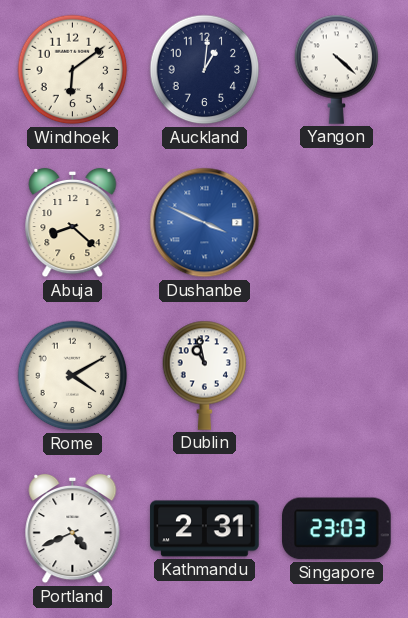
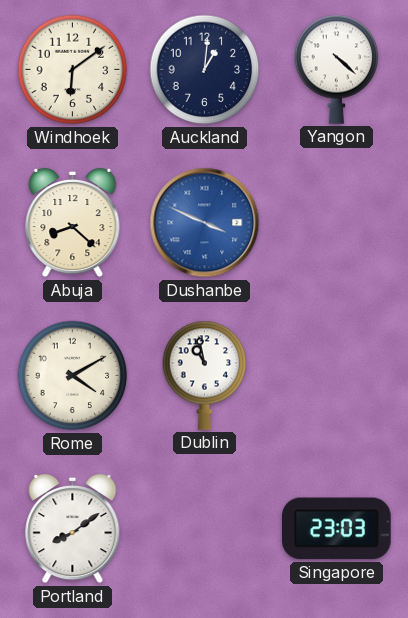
Portland: 4:41 -> 8:09
Kathmandu: 2:31 -> none
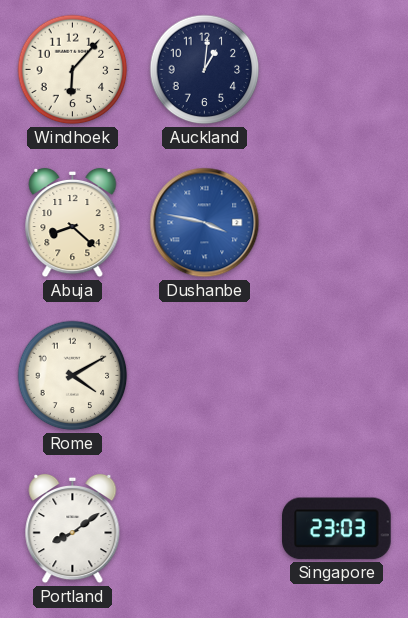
Windhoek: 6:09 -> 6:07
Yangon: 4:22 -> none
Dushanbe: 3:49 -> 3:47
Dublin: 10:58 -> none
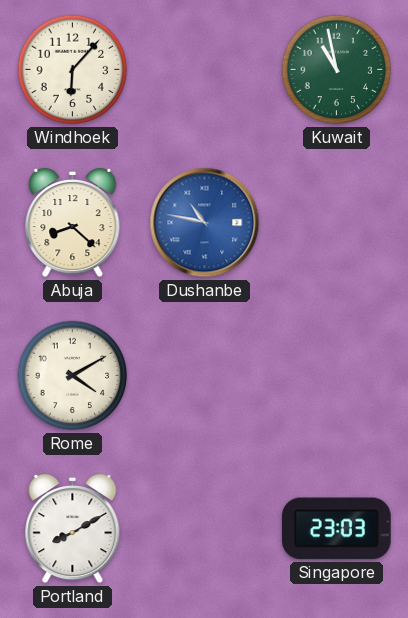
Auckland: 1:01 -> none
Kuwait: none -> 10:58
Dushanbe: 3:47 -> 10:47
Portland: 8:09 -> 8:10
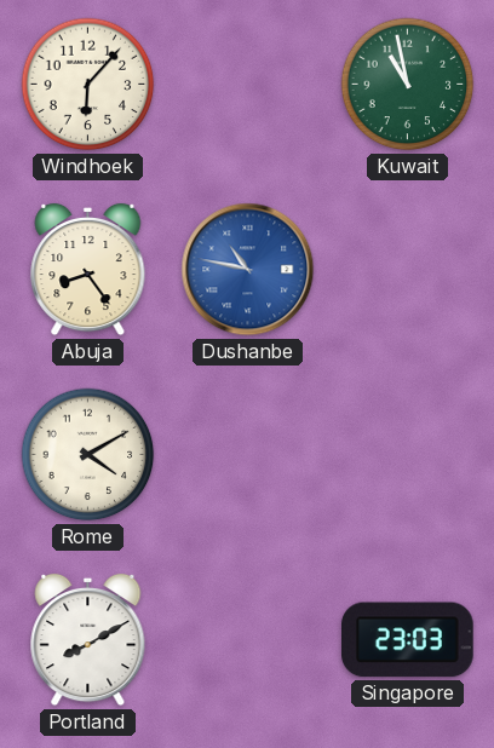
Abuja: 8:22 -> 8:24
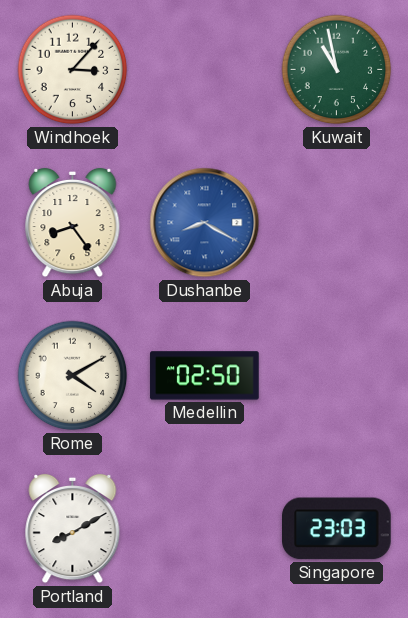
Windhoek: 6:07 -> 3:07
Dushanbe: 10:47 -> 8:20
Medellin: none -> 02:50
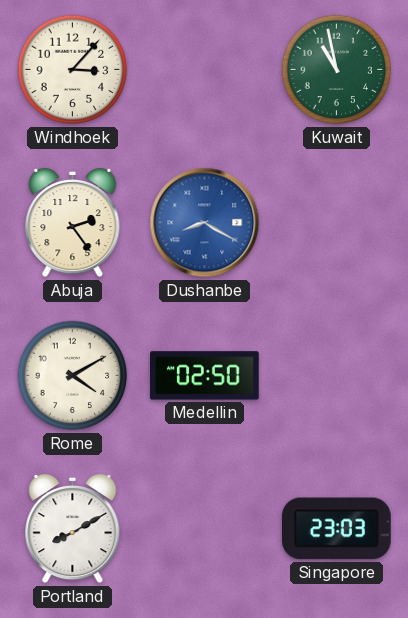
Abuja: 8:24 -> 2:24
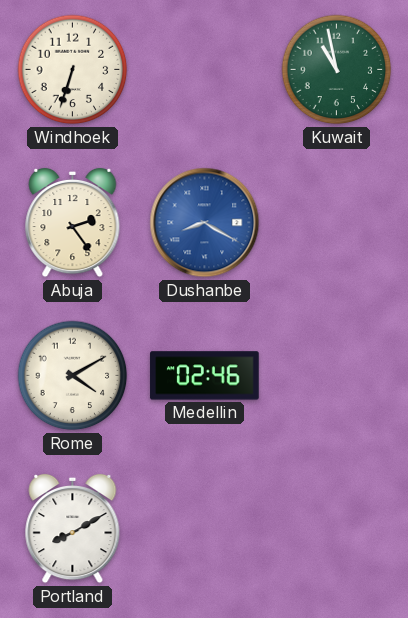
Windhoek: 3:07 -> 6:33
Medellin: 02:50 -> 02:46
Singapore: 23:03 -> none
